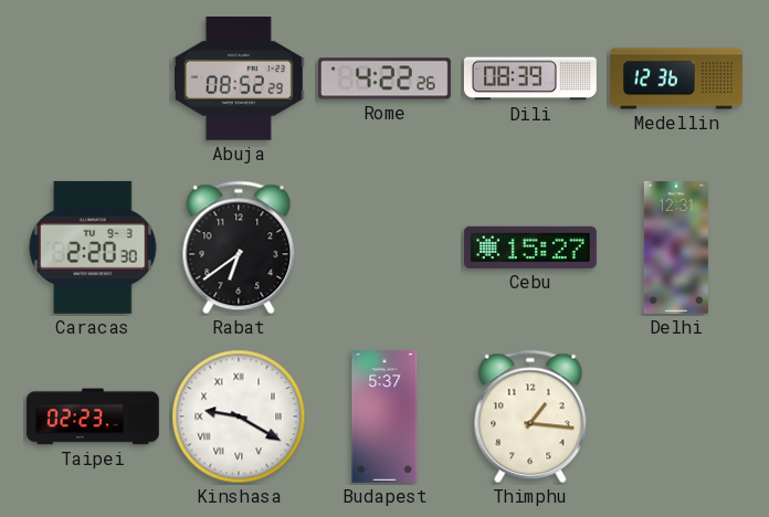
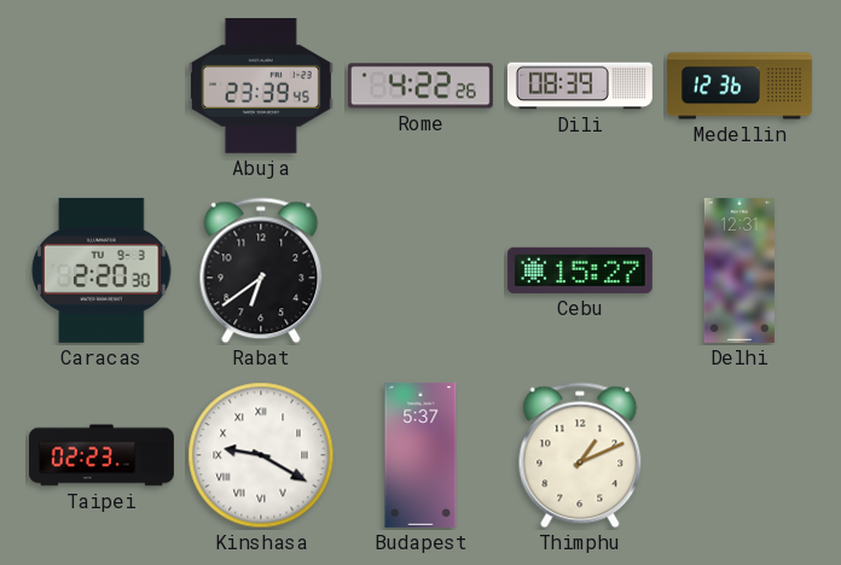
Abuja: 08:52 -> 23:39
Thimphu: 1:16 -> 1:11
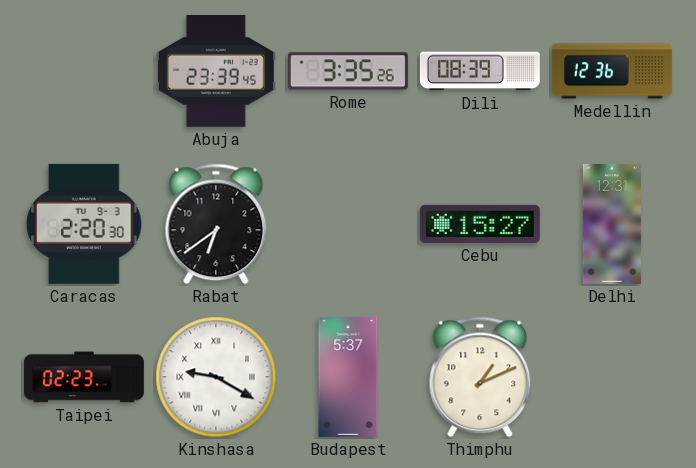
Rome: 4:22 -> 3:35
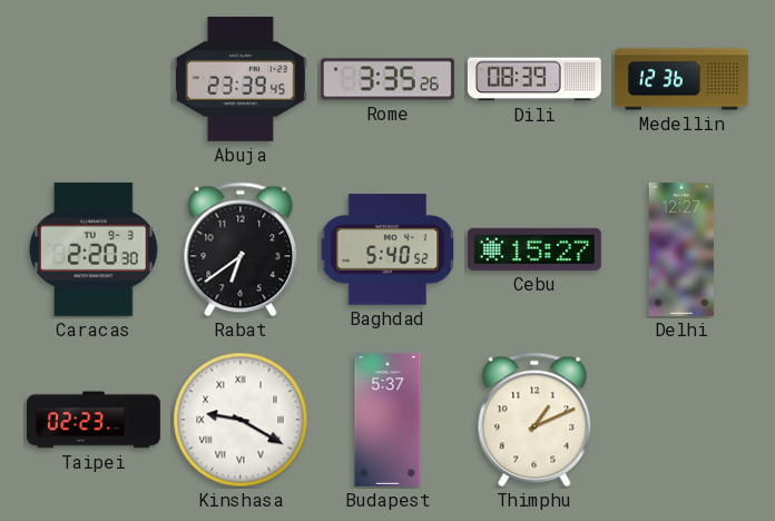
Baghdad: none -> 5:40
Delhi: 12:31 -> 12:27
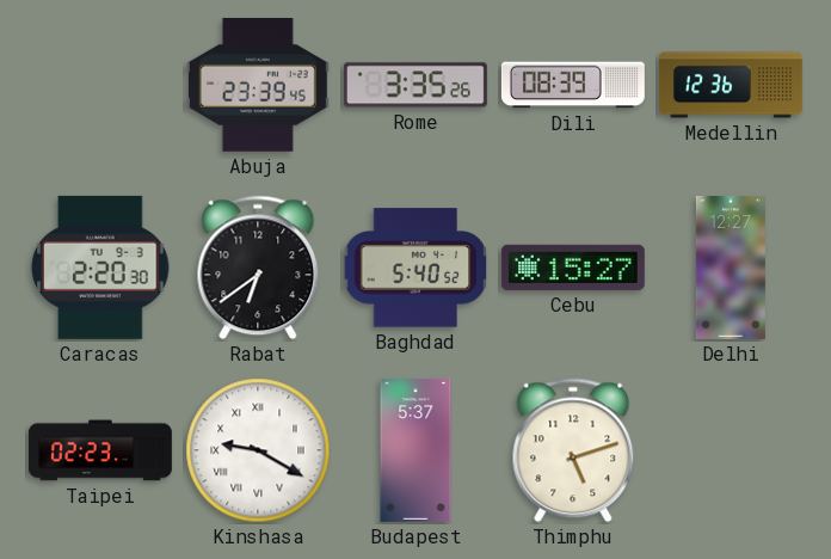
Thimphu: 1:11 -> 5:12
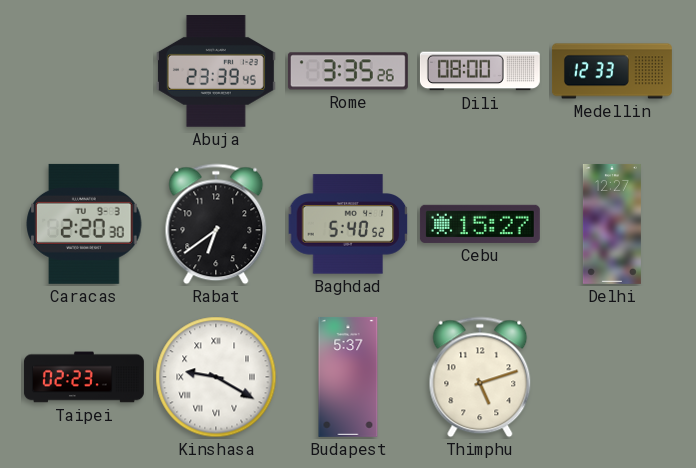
Dili: 08:39 -> 08:00
Medellin: 12:36 -> 12:33
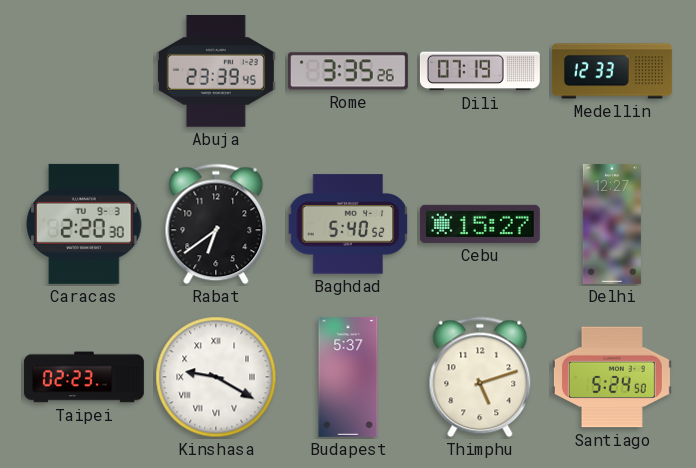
Dili: 08:00 -> 07:19
Santiago: none -> 5:24
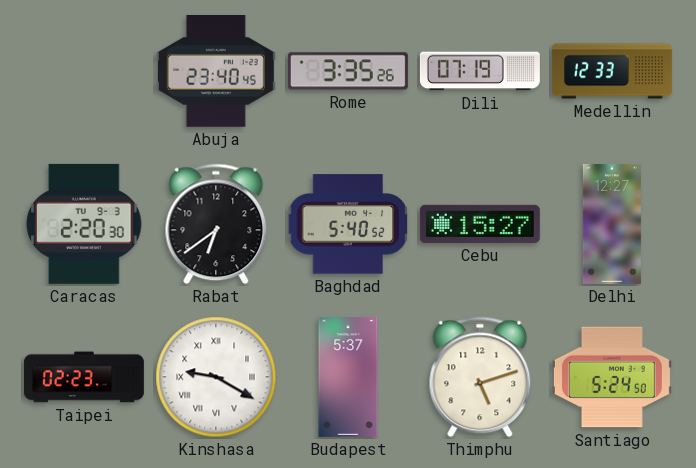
Abuja: 23:39 -> 23:40
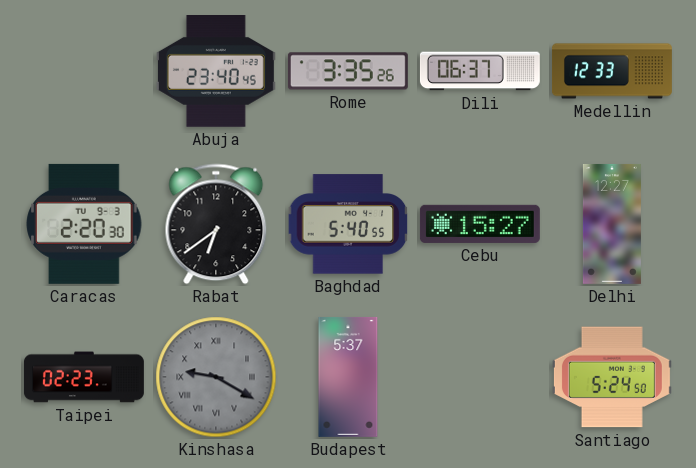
Dili: 07:19 -> 06:37
Baghdad: 5:40:52 -> 5:40:55
Kinshasa dial: white -> grey
Thimphu: 5:12 -> none
